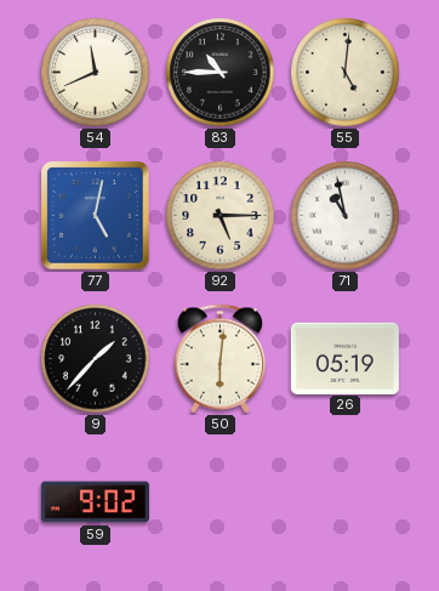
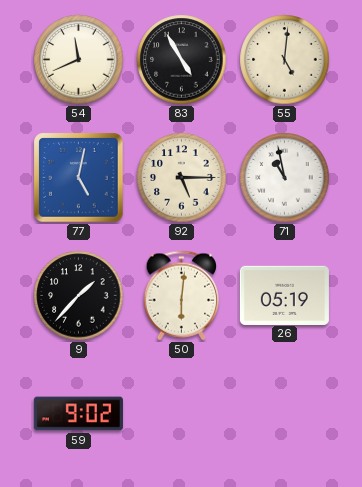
83: 10:45 -> 4:55
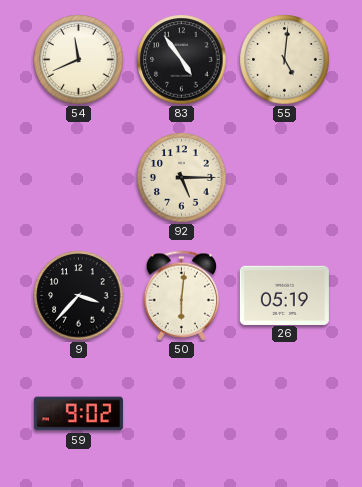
83: 4:55 -> 4:54
77: 5:02 -> none
71: 10:58 -> none
9: 1:37 -> 3:37
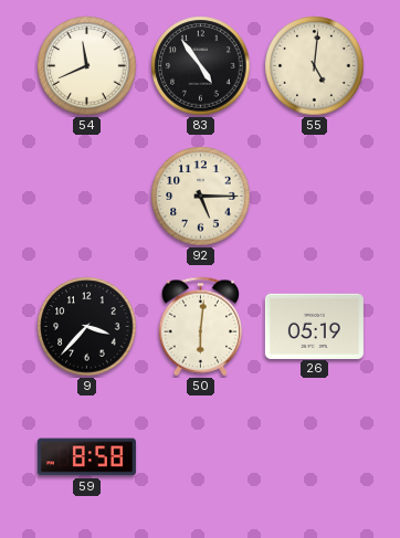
59: 9:02 -> 8:58
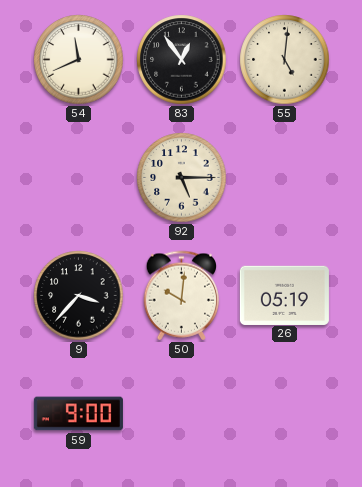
83: 4:54 -> 12:54
50: 6:01 -> 10:01
59: 8:58 -> 9:00
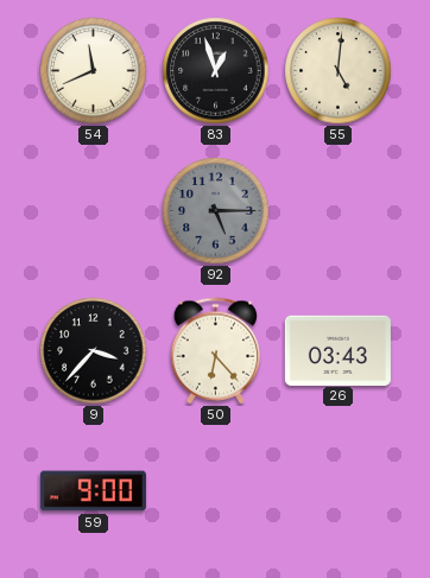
83: 12:54 -> 12:57
92 dial: cream -> grey
50: 10:01 -> 6:23
26: 05:19 -> 03:43
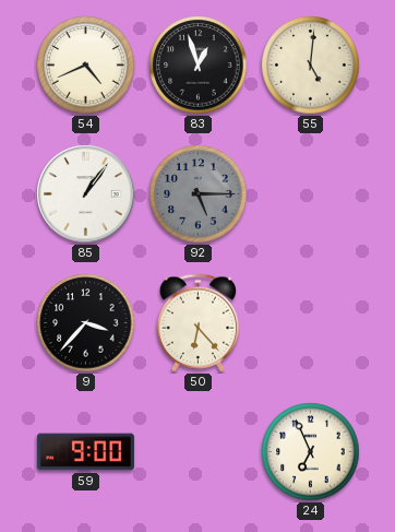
54: 11:41 -> 4:41
85: none -> 1:06
26: 03:43 -> none
24: none -> 6:56
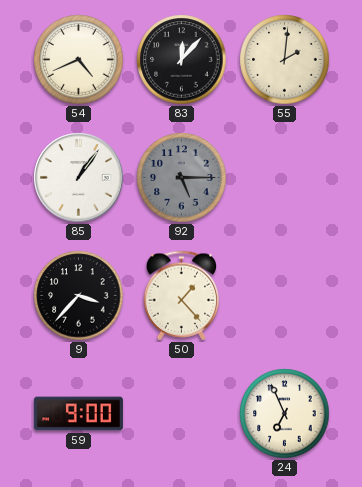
83: 12:57 -> 12:07
55: 5:01 -> 2:01
50: 6:23 -> 1:23
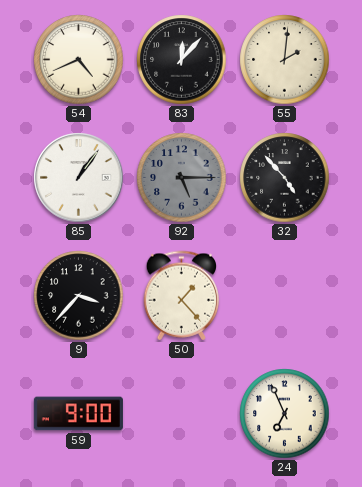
32: none -> 4:53
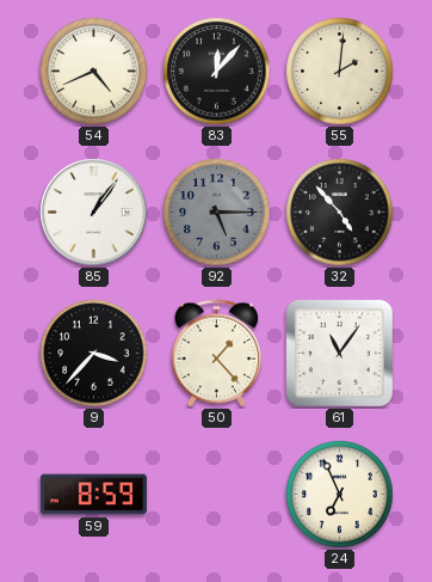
61: none -> 11:06
59: 9:00 -> 8:59
